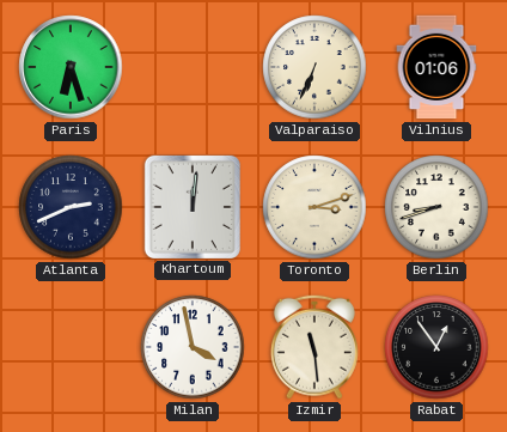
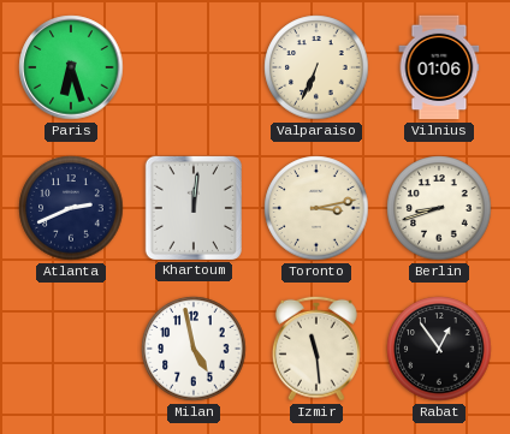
Toronto: 3:12 -> 3:13
Milan: 3:58 -> 4:58
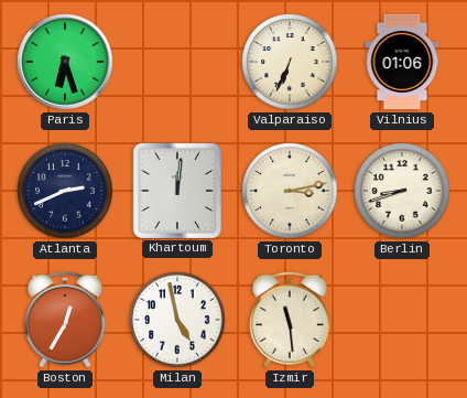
Boston: none -> 12:35
Rabat: 12:54 -> none
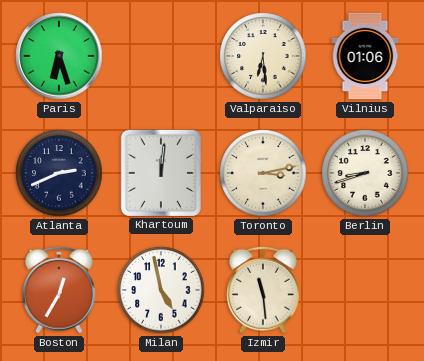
Valparaiso: 6:34 -> 6:29
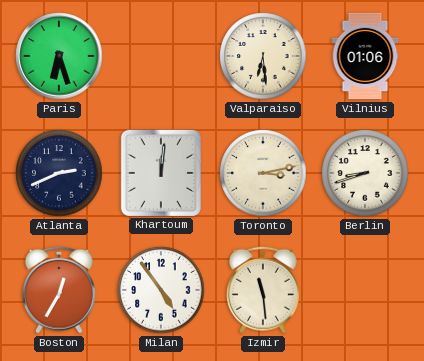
Milan: 4:58 -> 4:54
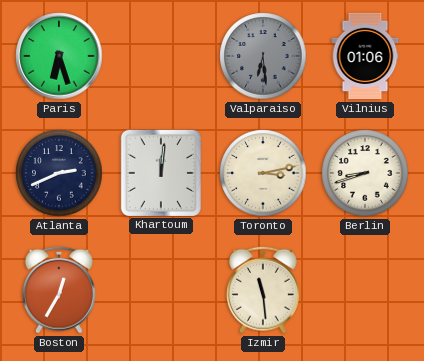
Valparaiso dial: cream -> grey
Milan: 4:54 -> none
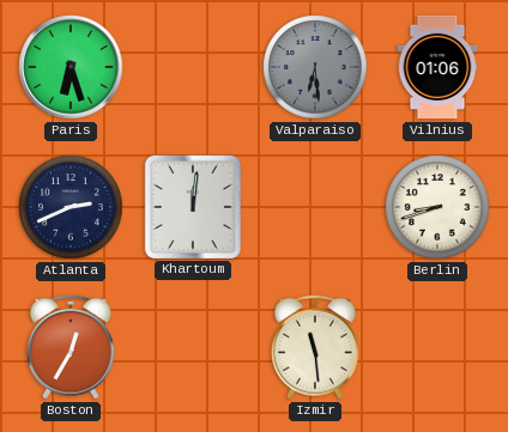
Toronto: 3:13 -> none
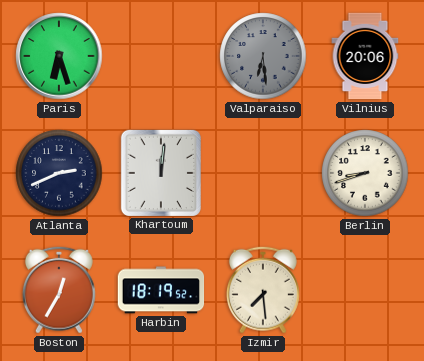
Vilnius: 01:06 -> 20:06
Harbin: none -> 18:19
Izmir: 11:29 -> 7:29
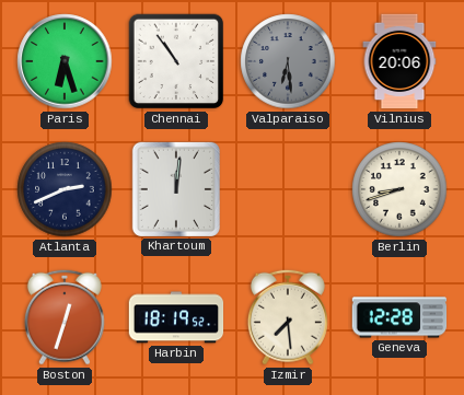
Chennai: none -> 10:54
Boston: 12:35 -> 12:33
Geneva: none -> 12:28
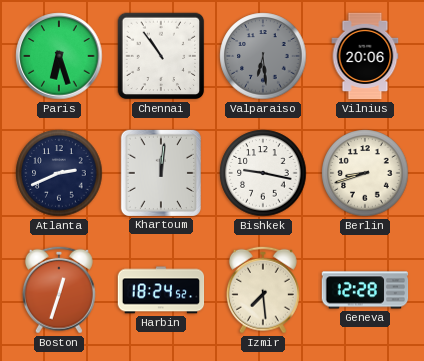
Bishkek: none -> 9:17
Harbin: 18:19 -> 18:24
